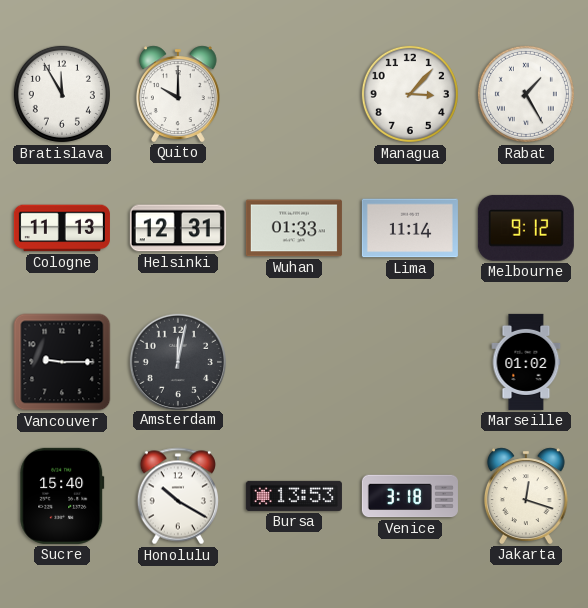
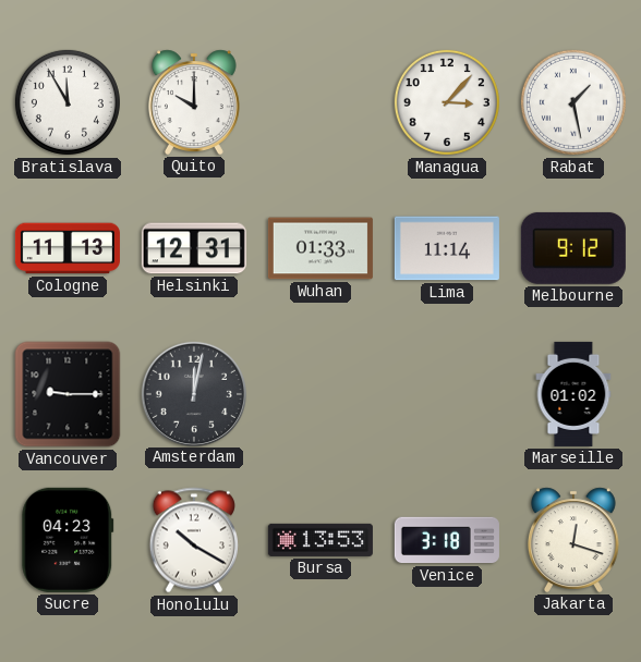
Rabat: 1:25 -> 1:28
Sucre: 15:40 -> 04:23
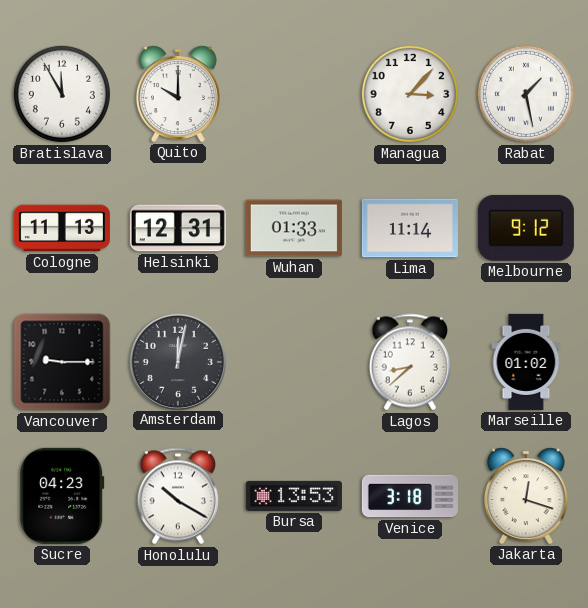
Lagos: none -> 8:38
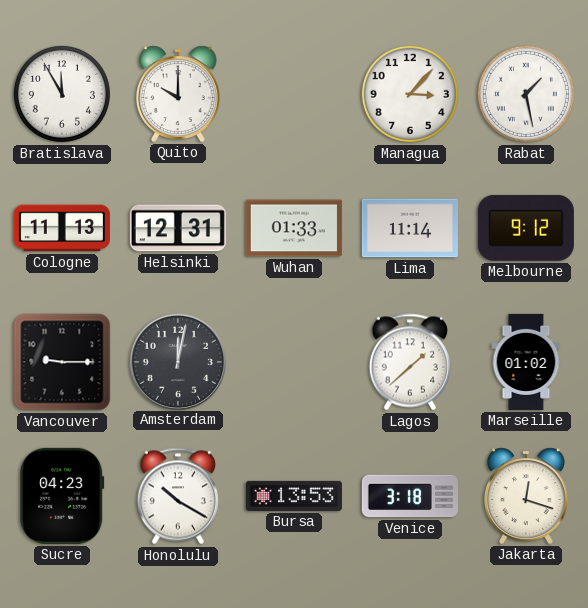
Lagos: 8:38 -> 1:38
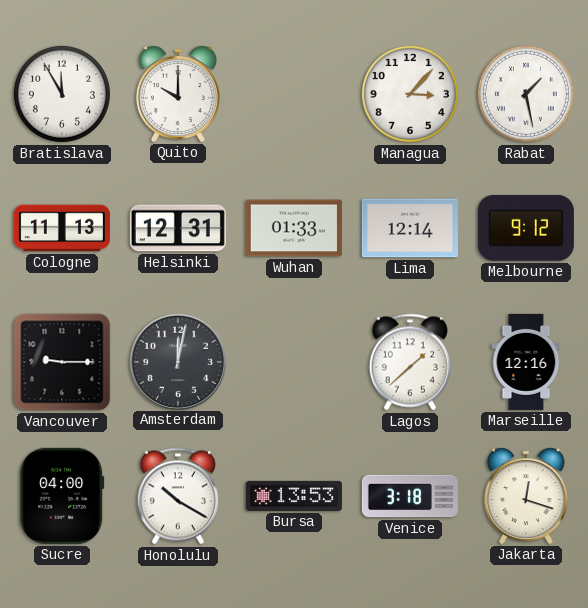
Lima: 11:14 -> 12:14
Marseille: 01:02 -> 12:16
Sucre: 04:23 -> 04:00
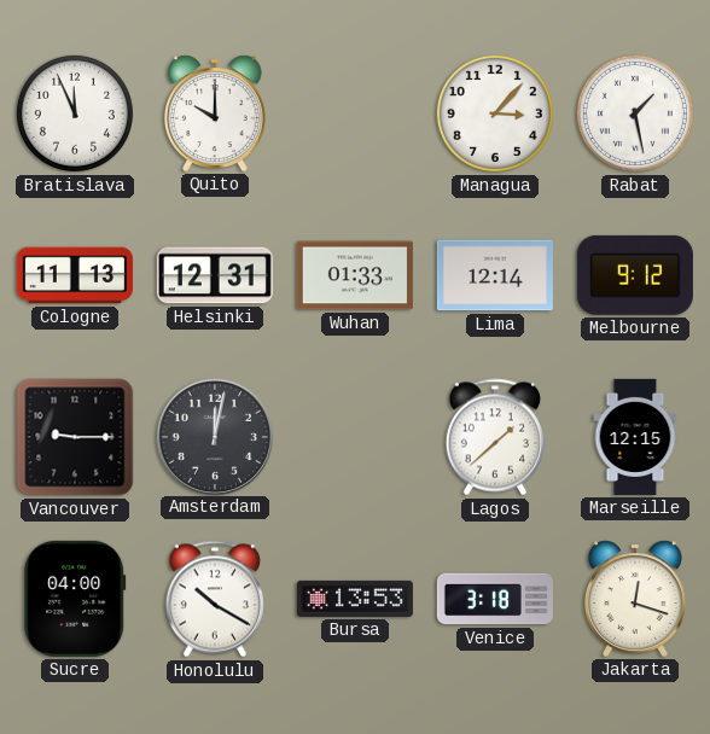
Bratislava: 11:55 -> 11:56
Marseille: 12:16 -> 12:15
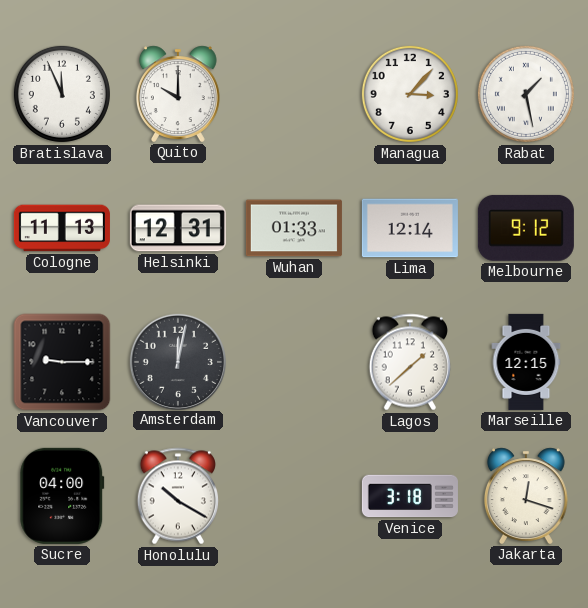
Bursa: 13:53 -> none
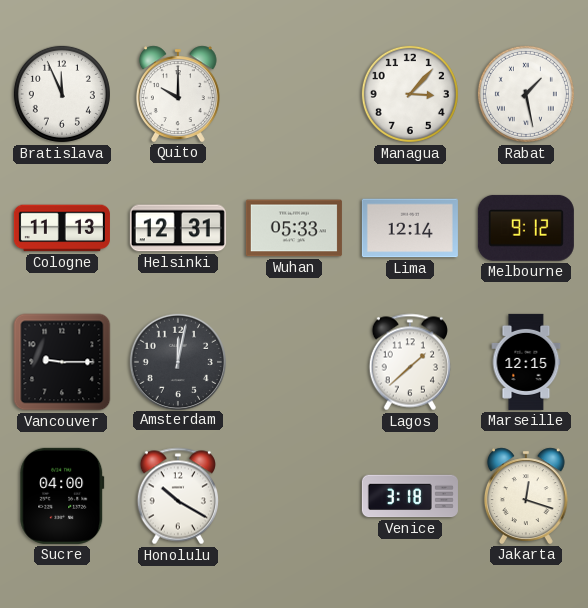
Wuhan: 01:33 -> 05:33
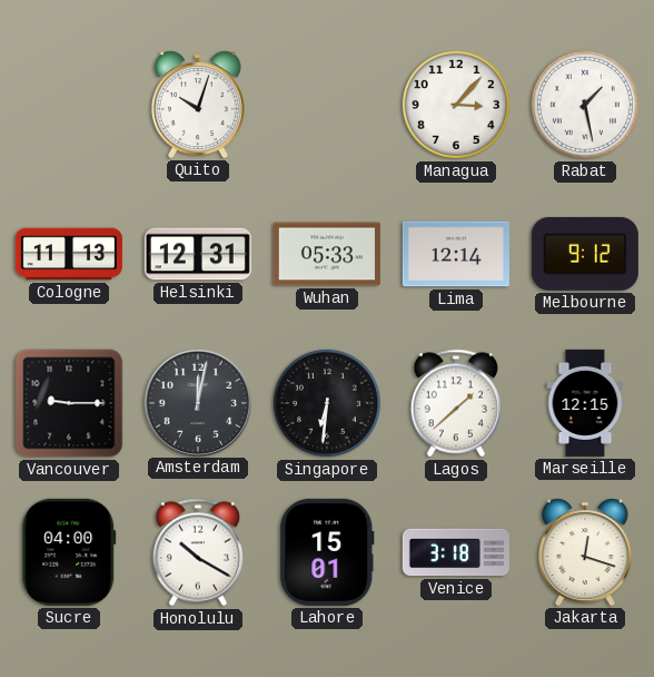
Bratislava: 11:56 -> none
Quito: 10:00 -> 10:03
Singapore: none -> 6:31
Lahore: none -> 15:01
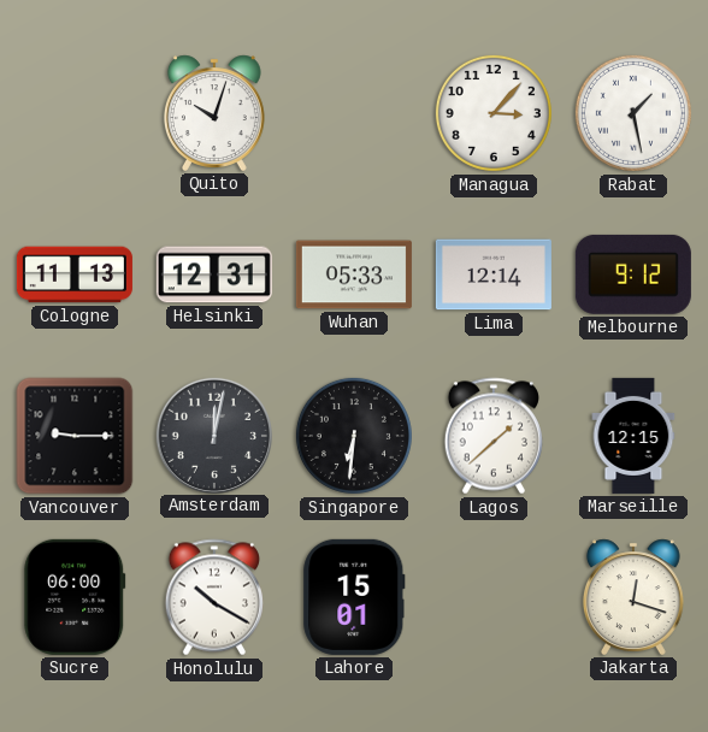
Sucre: 04:00 -> 06:00
Venice: 3:18 -> none
